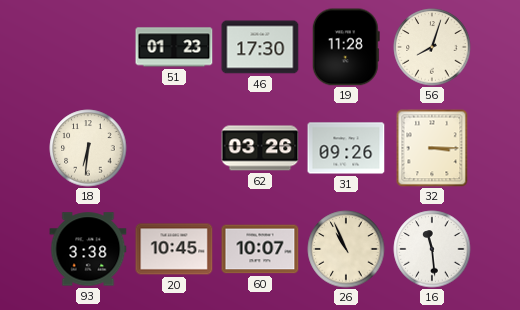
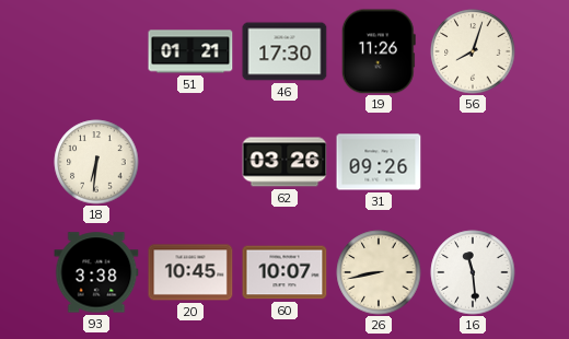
51: 01:23 -> 01:21
19: 11:28 -> 11:26
32: 3:15 -> none
26: 10:56 -> 8:43
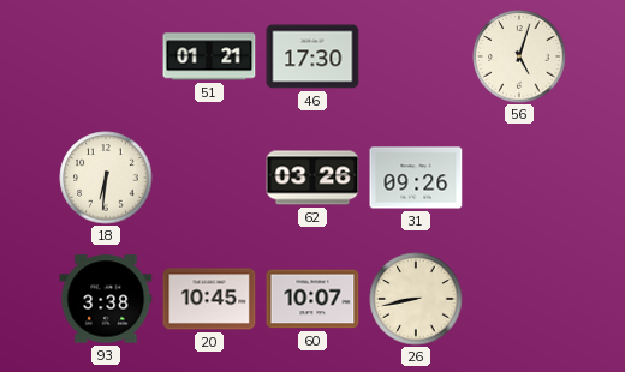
19: 11:26 -> none
56: 8:03 -> 5:03
16: 11:29 -> none
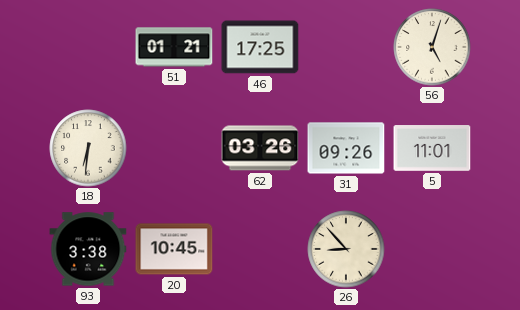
46: 17:30 -> 17:25
5: none -> 11:01
60: 10:07 -> none
26: 8:43 -> 8:53
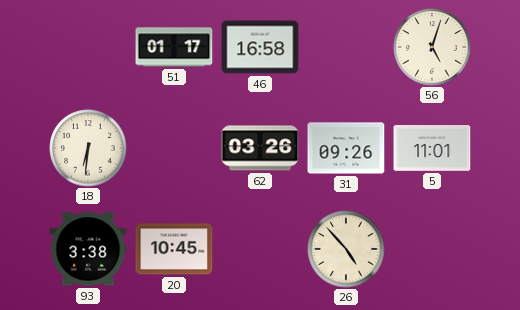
51: 01:21 -> 01:17
46: 17:25 -> 16:58
26: 8:53 -> 4:53
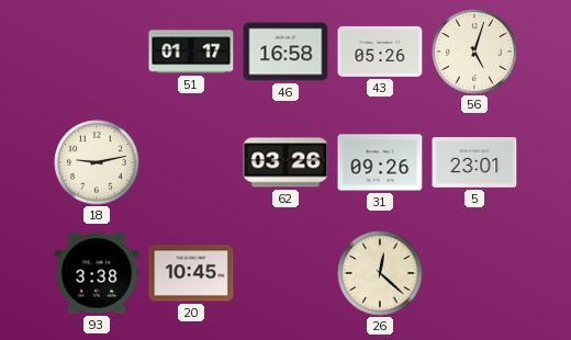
43: none -> 05:26
18: 6:31 -> 9:13
5: 11:01 -> 23:01
26: 4:53 -> 12:22
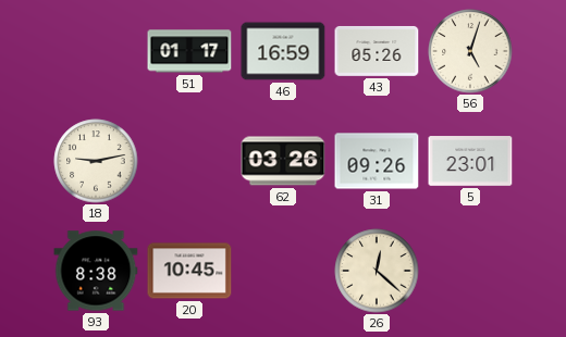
46: 16:58 -> 16:59
93: 3:38 -> 8:38
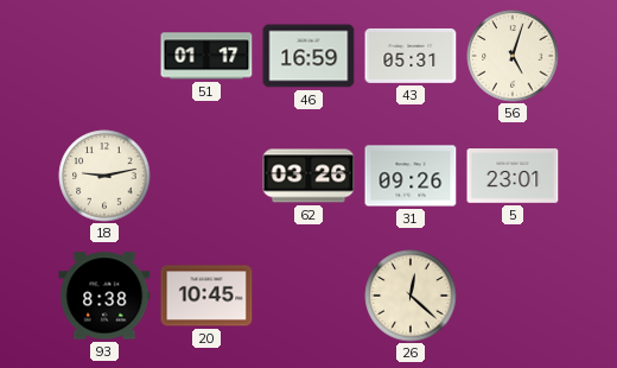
43: 05:26 -> 05:31
